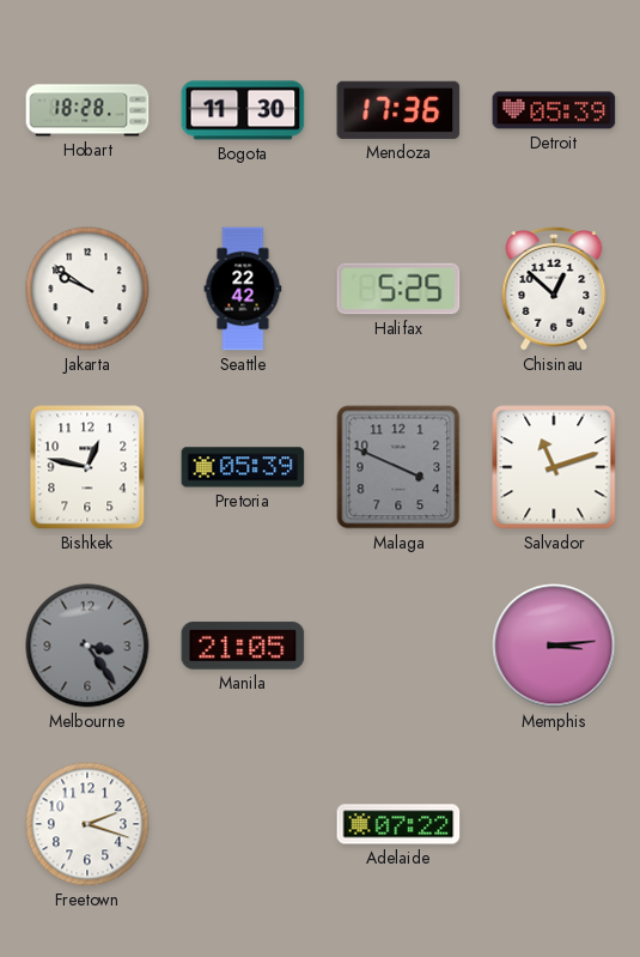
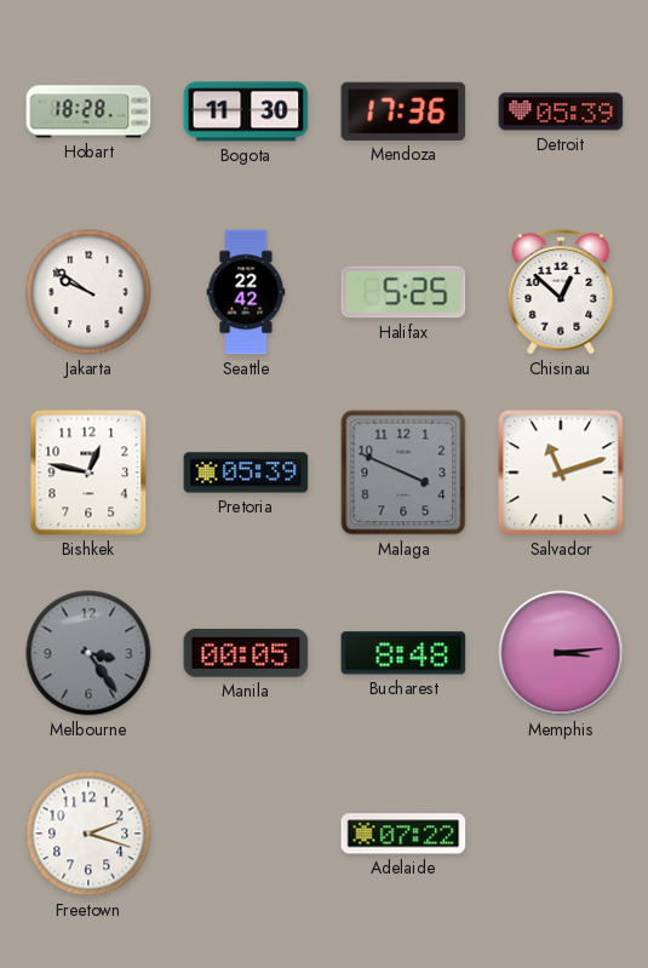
Manila: 21:05 -> 00:05
Bucharest: none -> 8:48
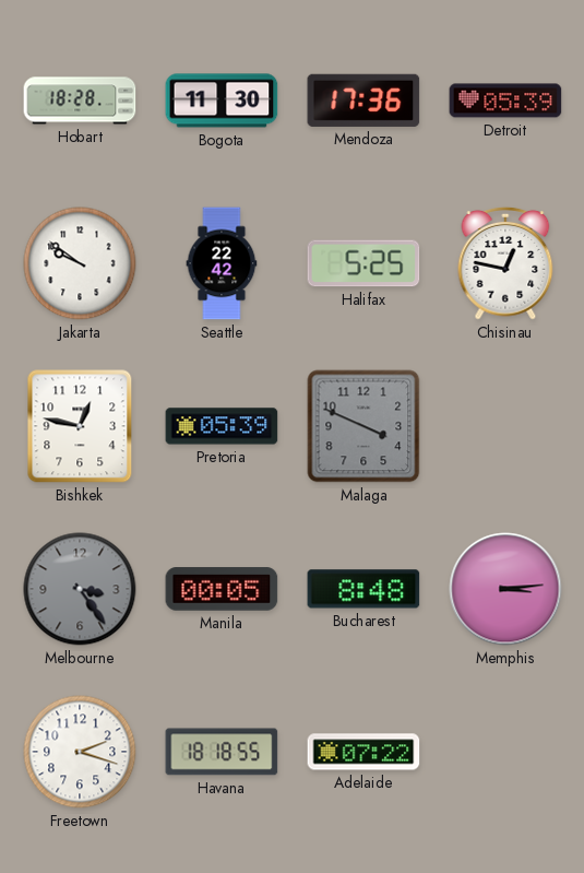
Chisinau: 12:52 -> 12:47
Salvador: 11:12 -> none
Havana: none -> 18:18
